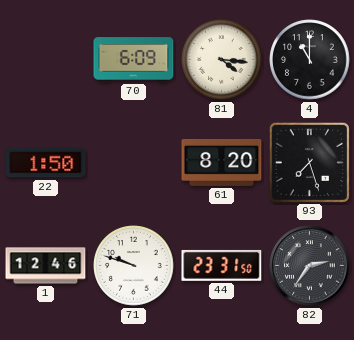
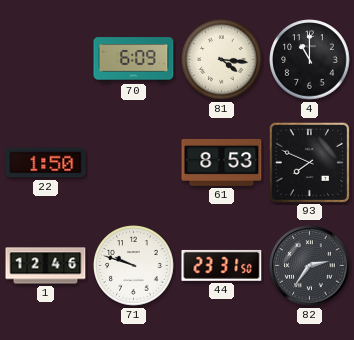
61: 8:20 -> 8:53
93: 7:27 -> 7:49
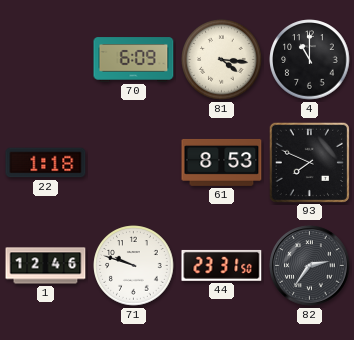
22: 1:50 -> 1:18
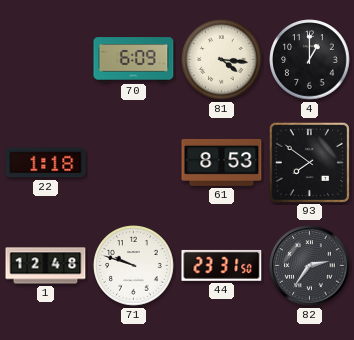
4: 11:00 -> 1:00
93: 7:49 -> 7:51
1: 12:46 -> 12:48
